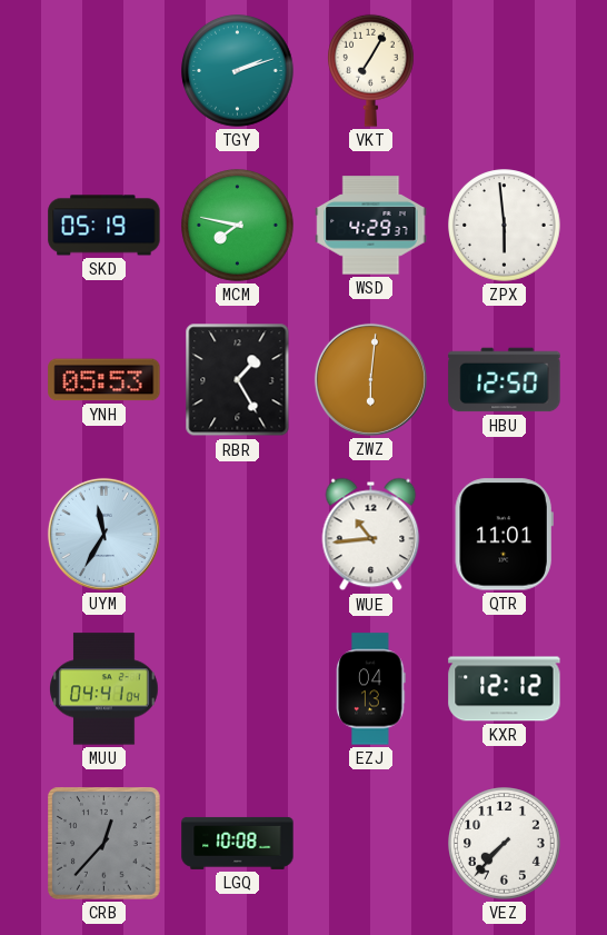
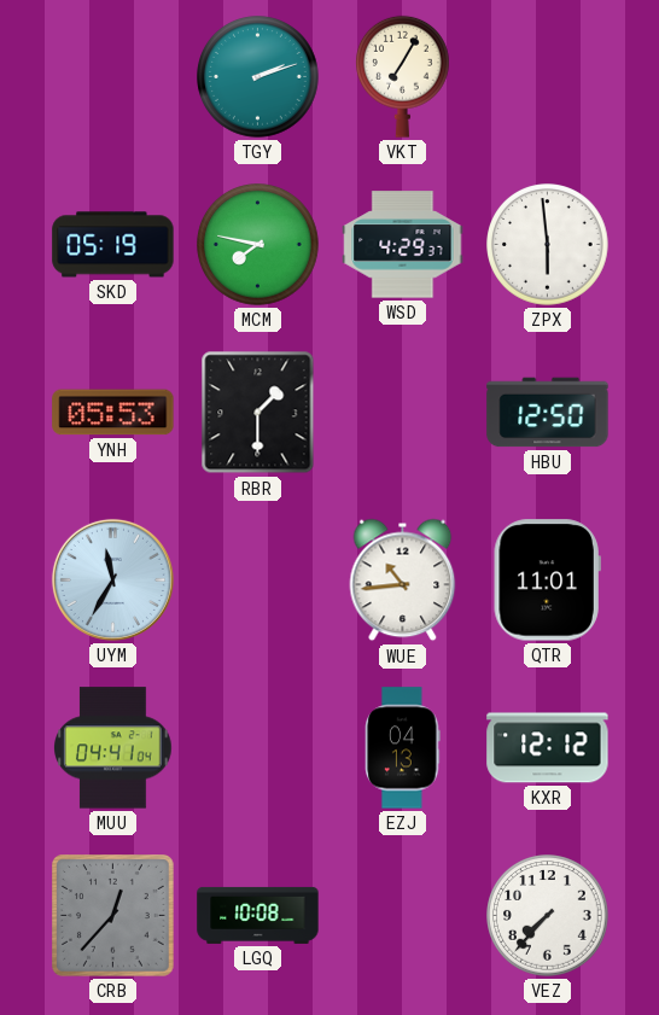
RBR: 1:25 -> 1:30
ZWZ: 6:01 -> none
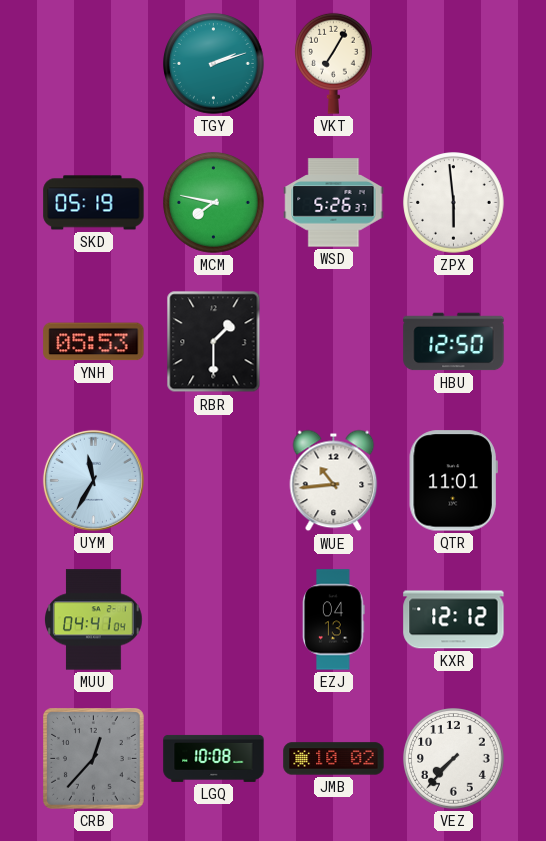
WSD: 4:29 -> 5:26
JMB: none -> 10:02
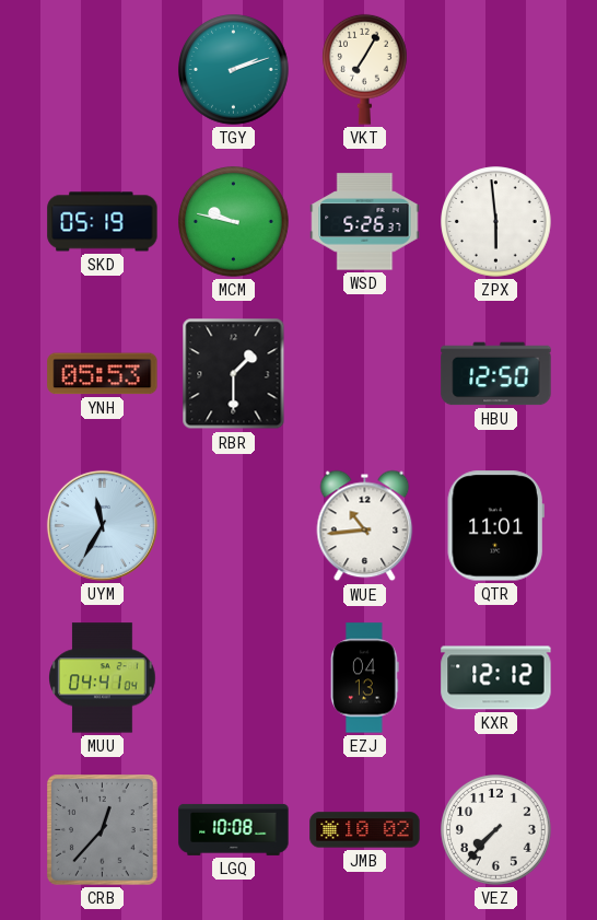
MCM: 7:47 -> 9:47
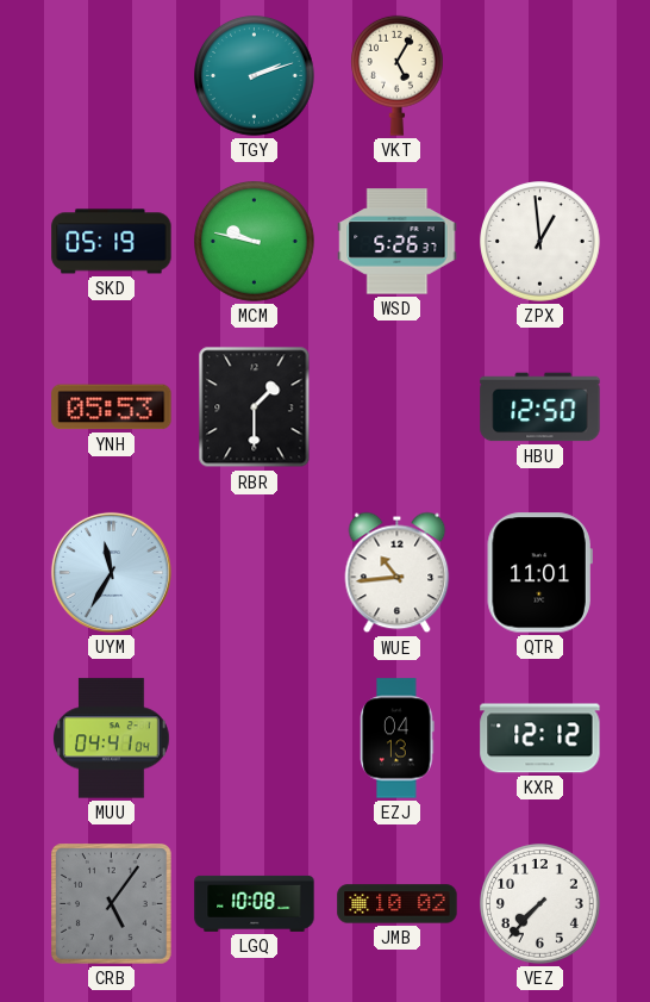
VKT: 7:05 -> 5:05
ZPX: 5:59 -> 12:59
CRB: 12:37 -> 5:06
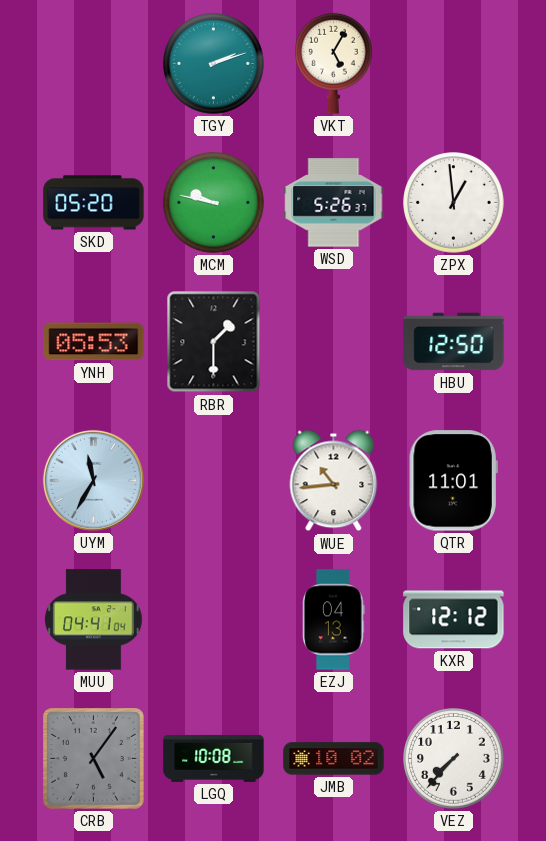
SKD: 05:19 -> 05:20
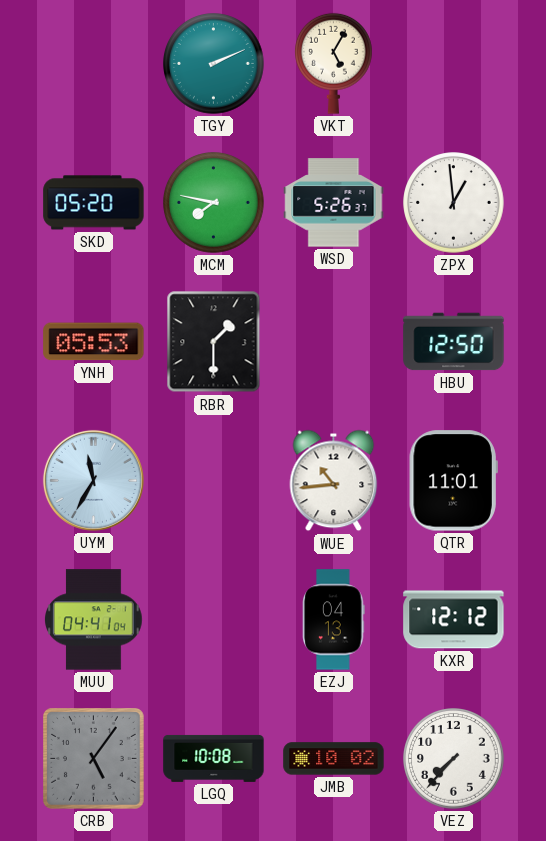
TGY: 2:12 -> 2:11
MCM: 9:47 -> 7:47
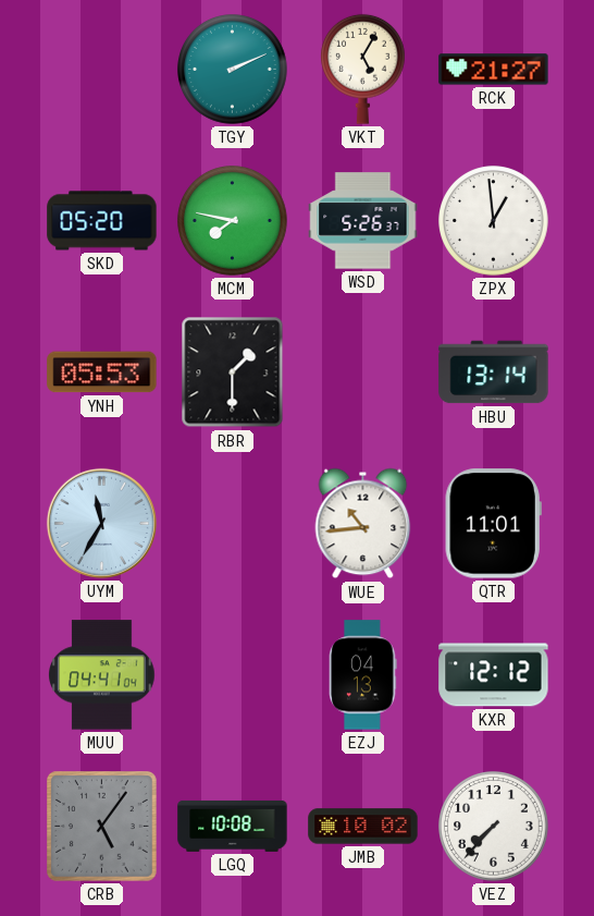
RCK: none -> 21:27
HBU: 12:50 -> 13:14
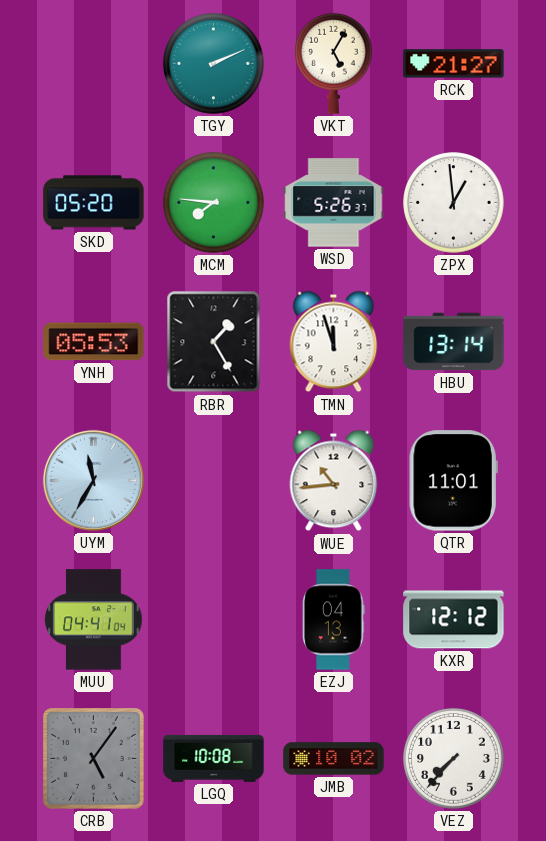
MCM: 7:47 -> 7:46
RBR: 1:30 -> 1:25
TMN: none -> 11:57
